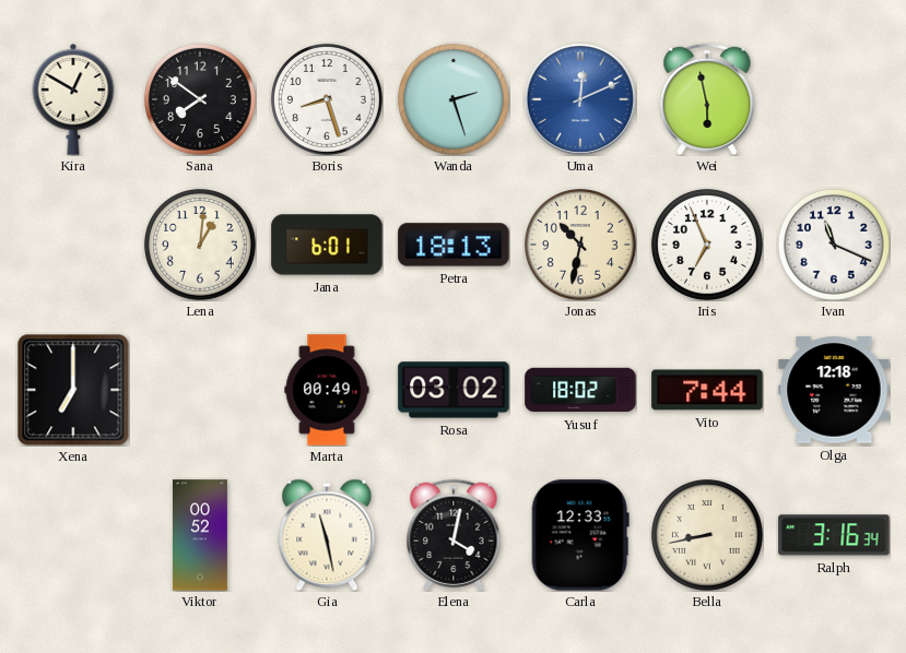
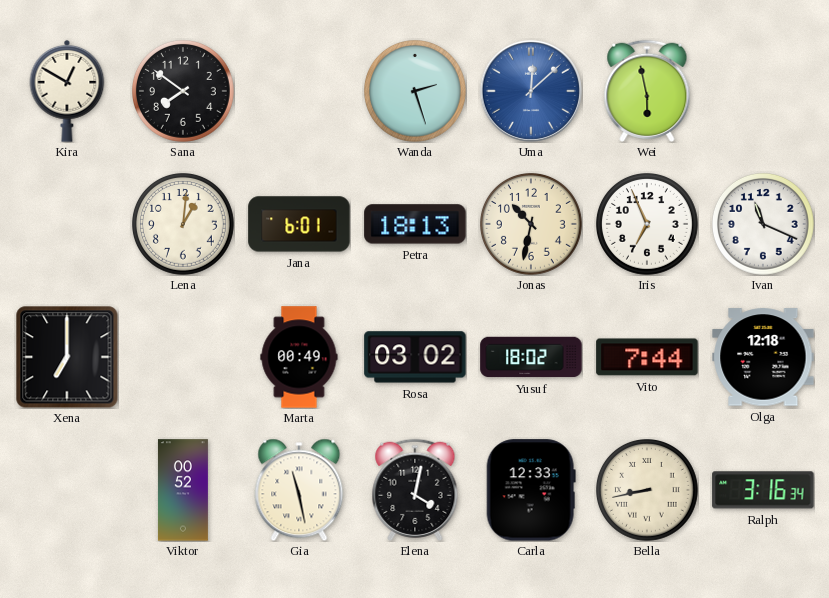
Boris: 8:27 -> none
Uma: 12:11 -> 12:08
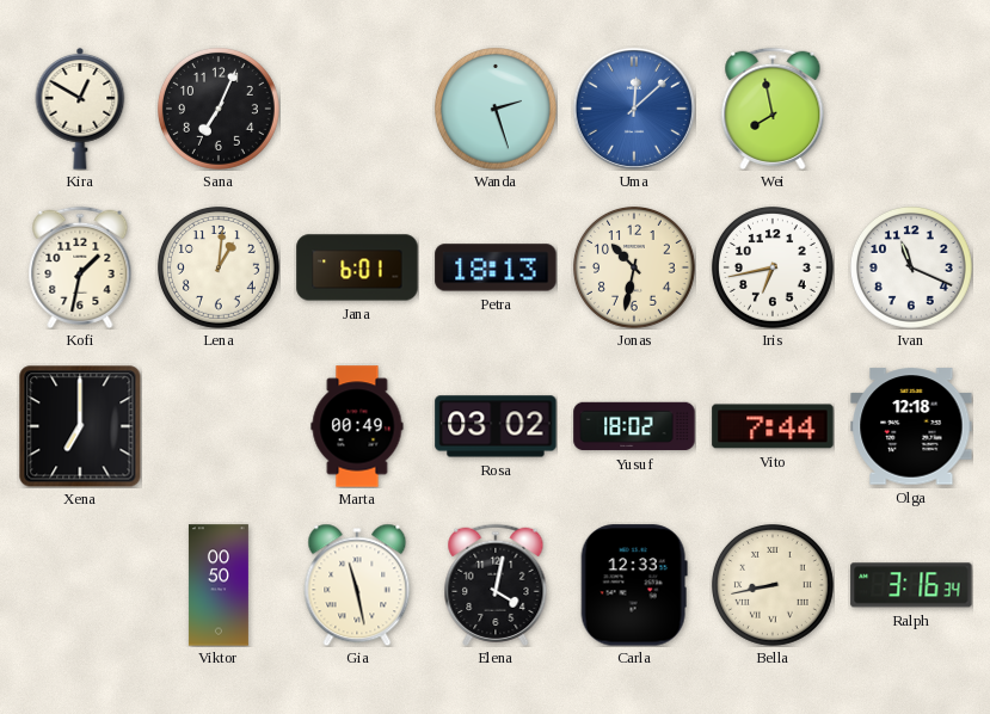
Sana: 7:51 -> 7:04
Wei: 5:58 -> 7:58
Kofi: none -> 1:32
Iris: 6:56 -> 6:43
Viktor: 00:52 -> 00:50
